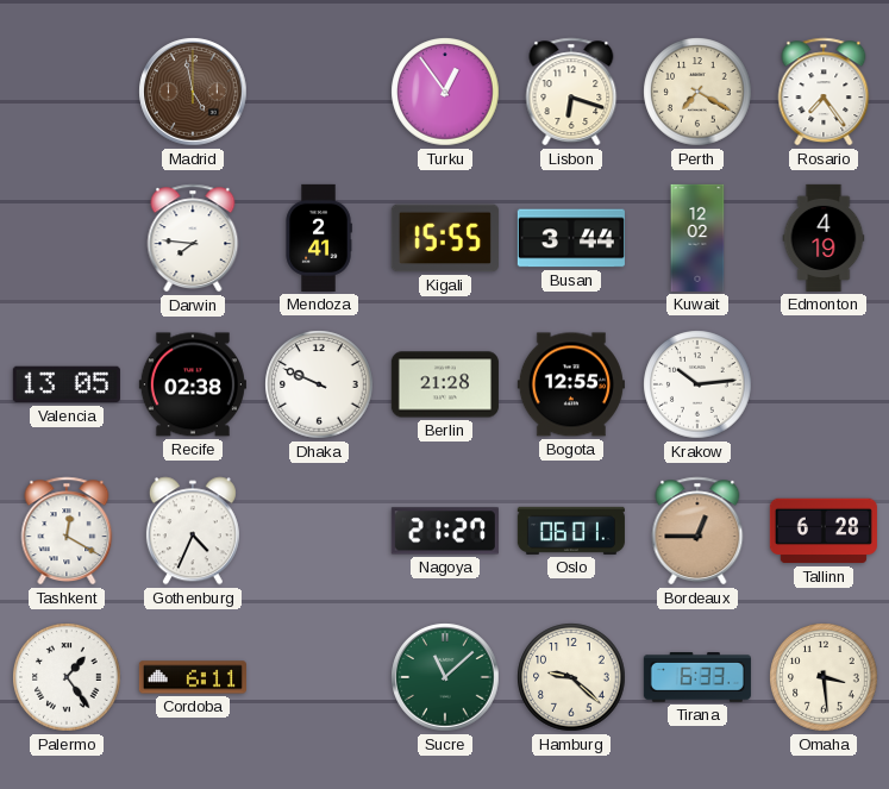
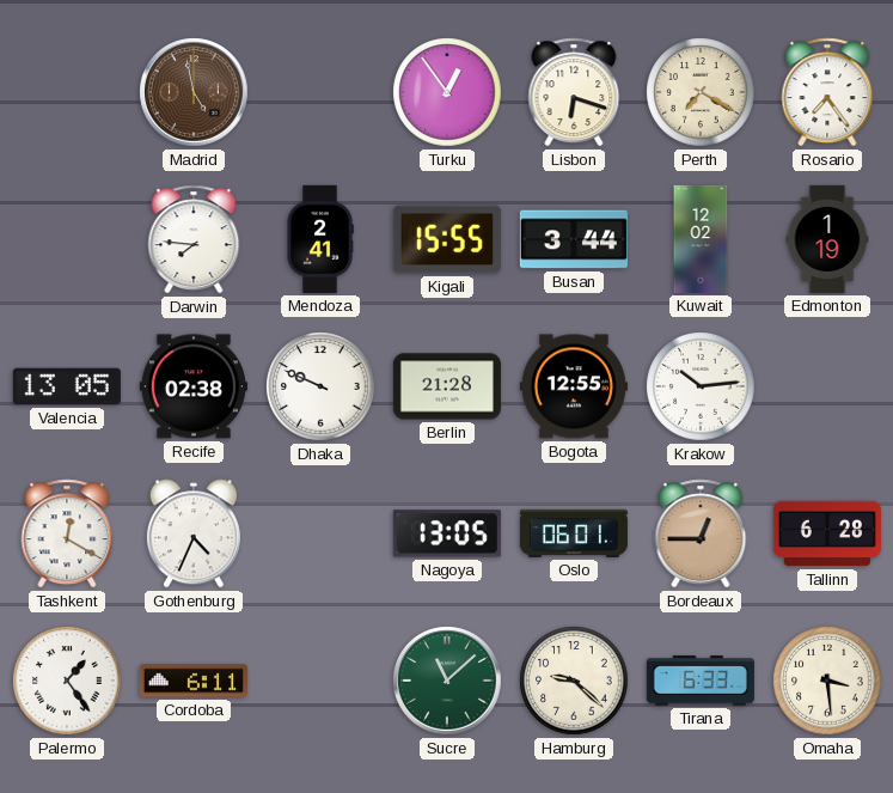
Edmonton: 4:19 -> 1:19
Nagoya: 21:27 -> 13:05
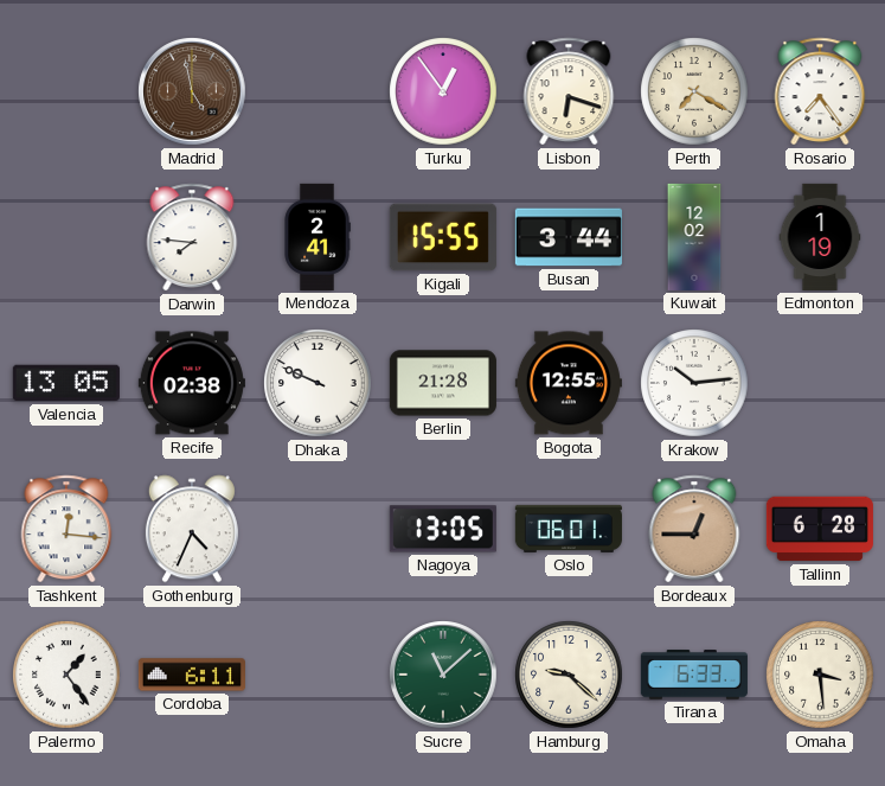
Tashkent: 12:20 -> 12:16
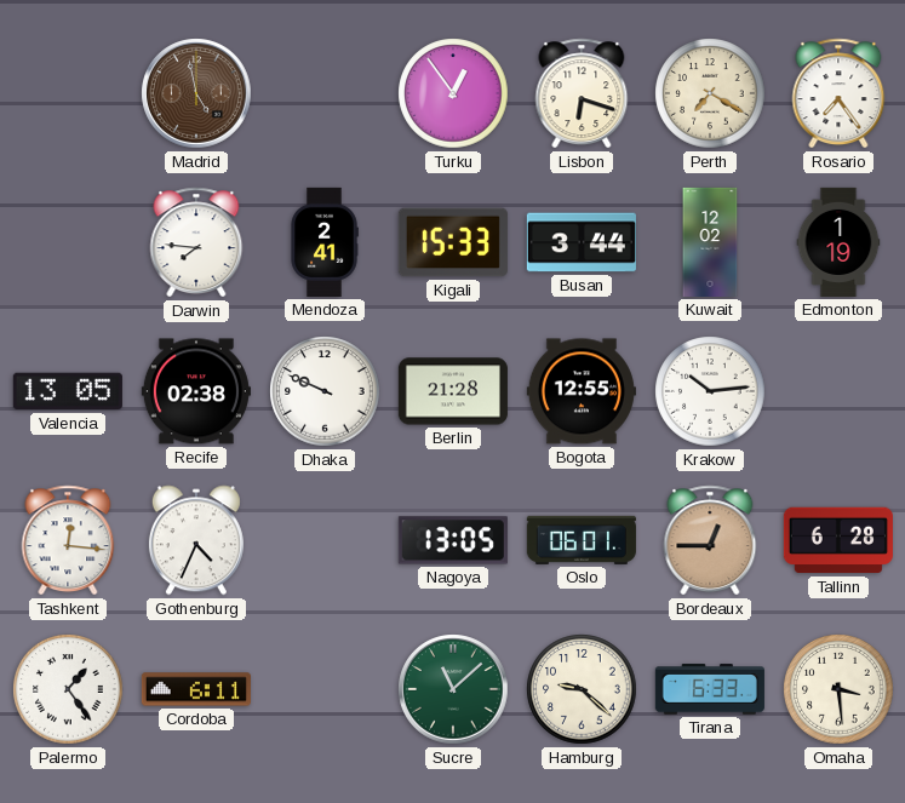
Kigali: 15:55 -> 15:33
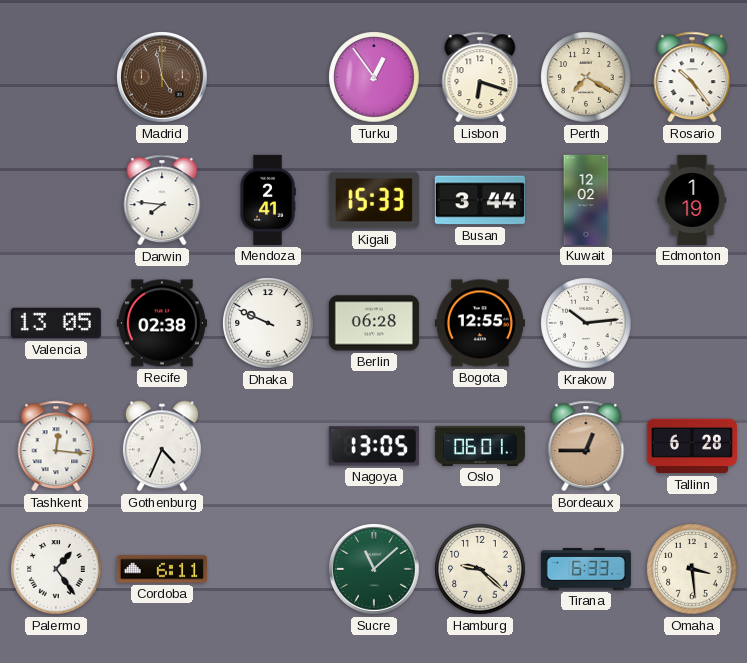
Rosario: 7:24 -> 10:24
Berlin: 21:28 -> 06:28
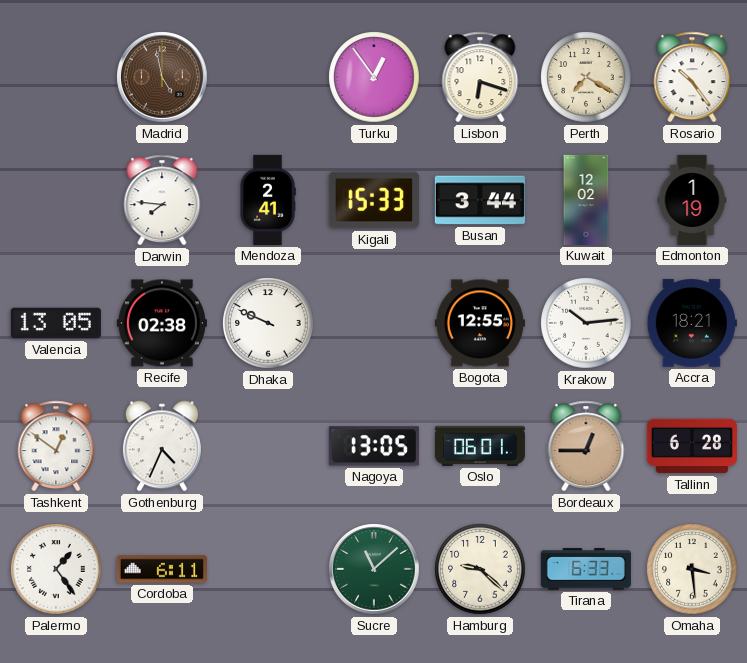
Berlin: 06:28 -> none
Accra: none -> 18:21
Tashkent: 12:16 -> 12:51
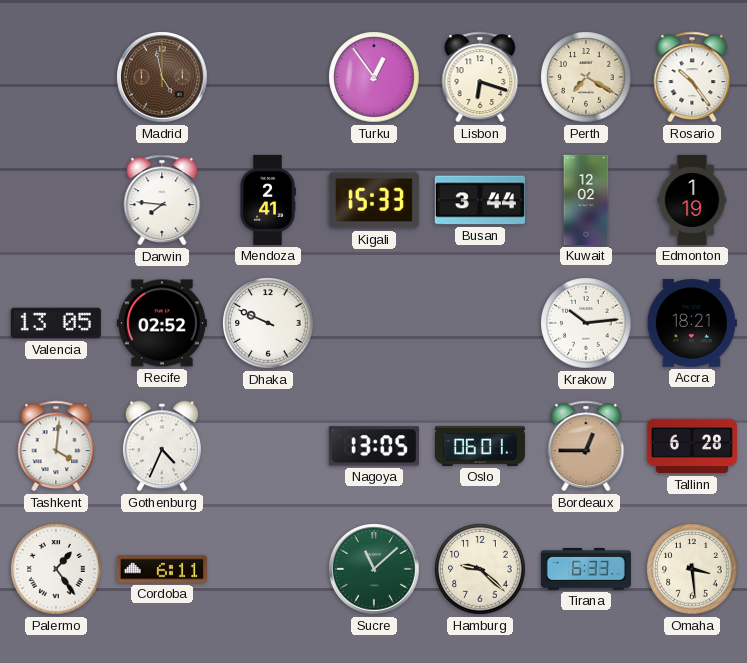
Recife: 02:38 -> 02:52
Bogota: 12:55 -> none
Tashkent: 12:51 -> 4:01
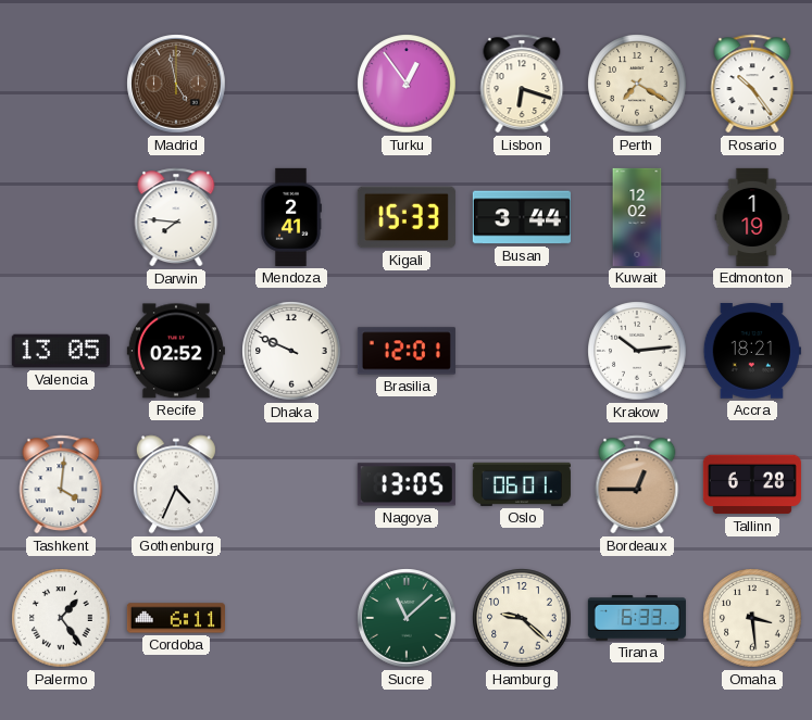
Brasilia: none -> 12:01
